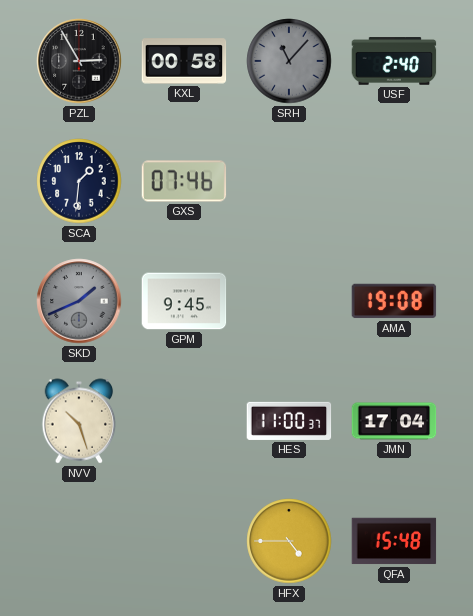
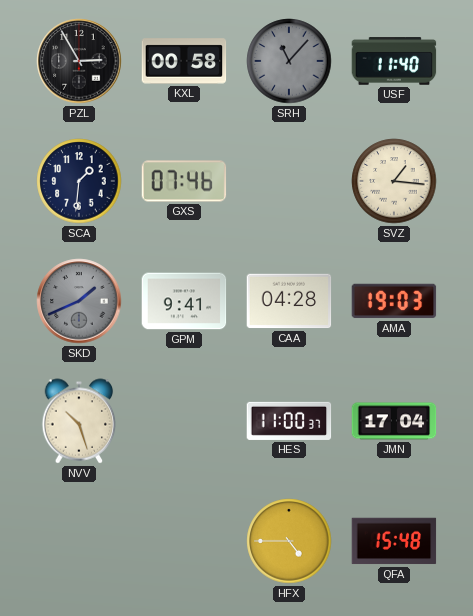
USF: 2:40 -> 11:40
SVZ: none -> 1:16
GPM: 9:45 -> 9:41
CAA: none -> 04:28
AMA: 19:08 -> 19:03
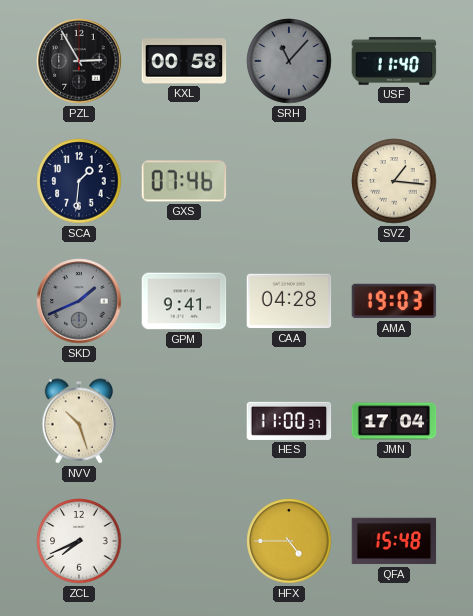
ZCL: none -> 7:41
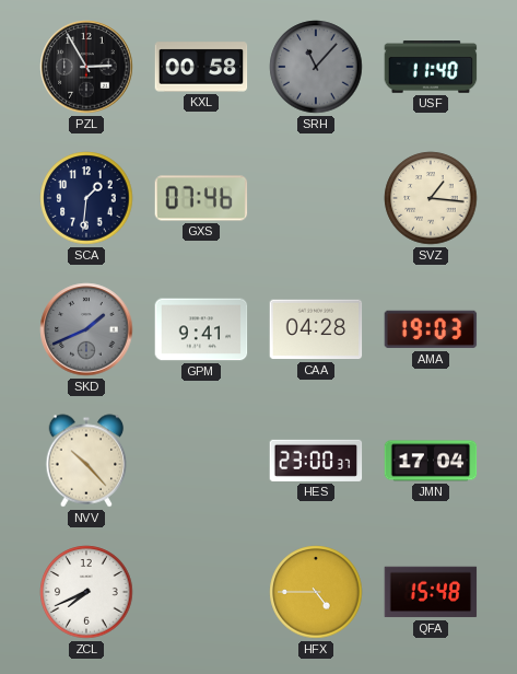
NVV: 10:27 -> 10:23
HES: 11:00 -> 23:00
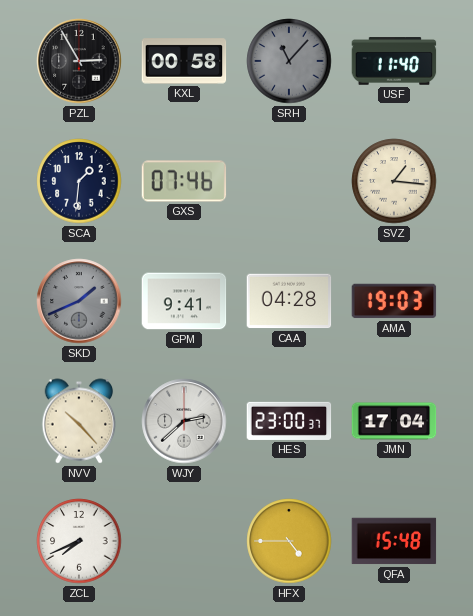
WJY: none -> 2:38
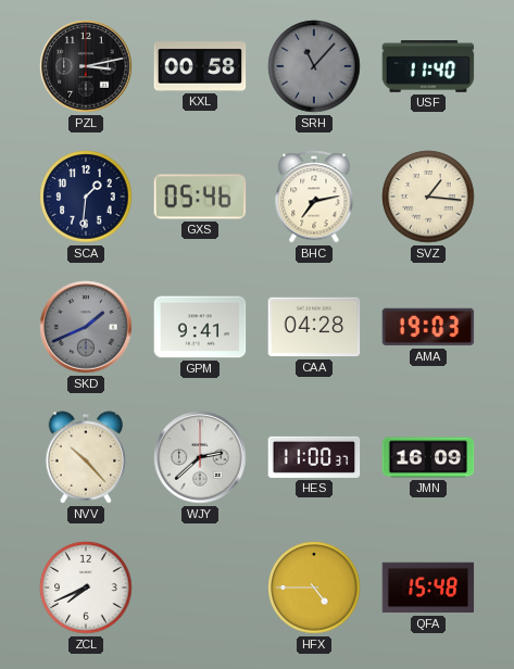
PZL: 2:55 -> 3:13
GXS: 07:46 -> 05:46
BHC: none -> 7:13
HES: 23:00 -> 11:00
JMN: 17:04 -> 16:09
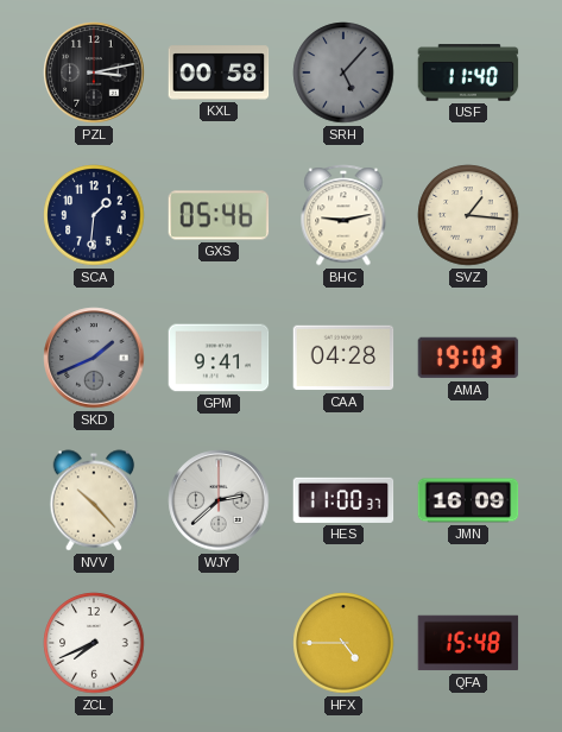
SRH: 11:07 -> 5:07
BHC: 7:13 -> 9:13
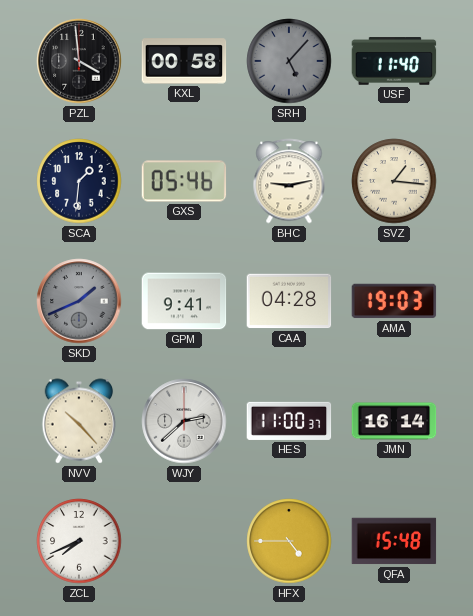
PZL: 3:13 -> 3:59
JMN: 16:09 -> 16:14
